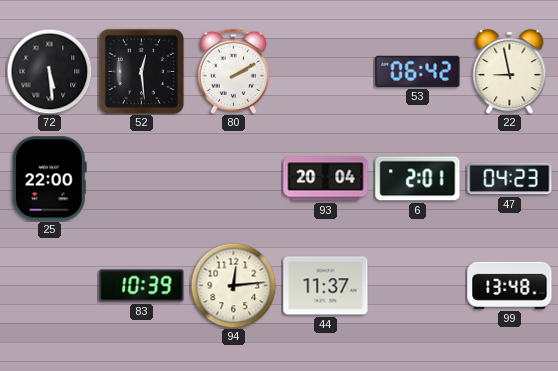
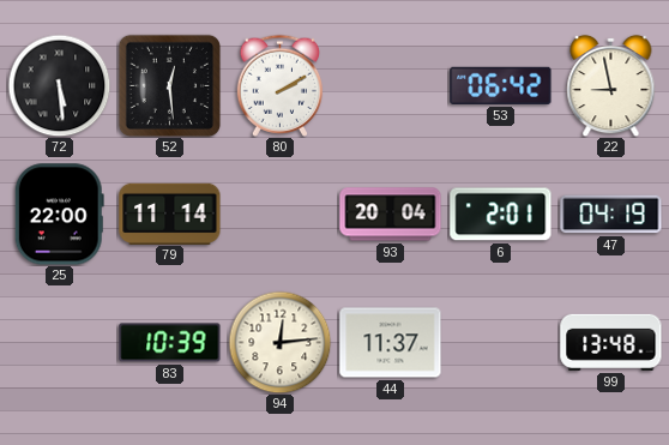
79: none -> 11:14
47: 04:23 -> 04:19
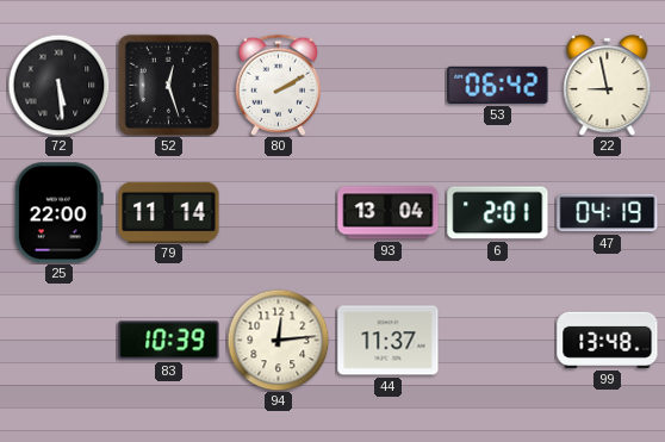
52: 12:29 -> 12:27
93: 20:04 -> 13:04
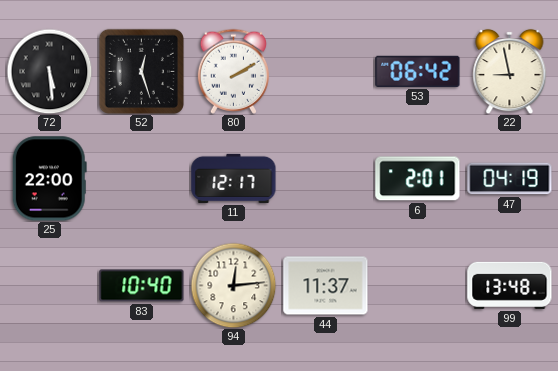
79: 11:14 -> none
11: none -> 12:17
93: 13:04 -> none
83: 10:39 -> 10:40
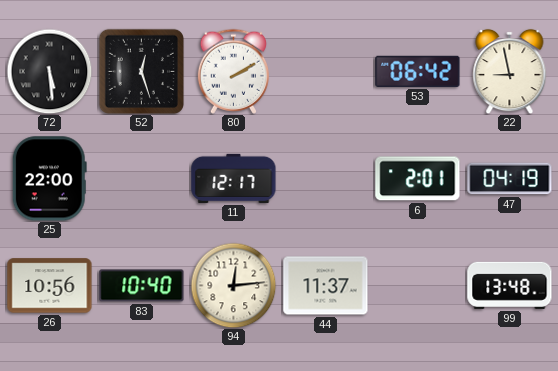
26: none -> 10:56
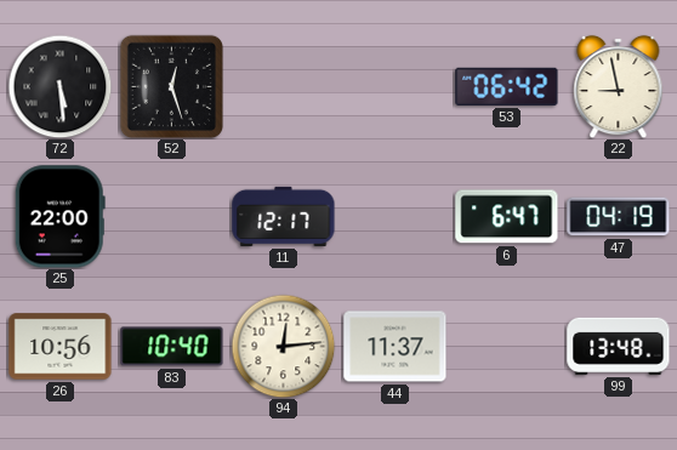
80: 2:10 -> none
6: 2:01 -> 6:47
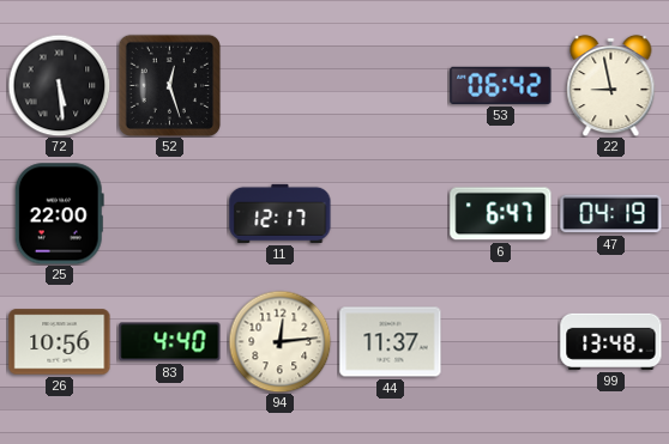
83: 10:40 -> 4:40
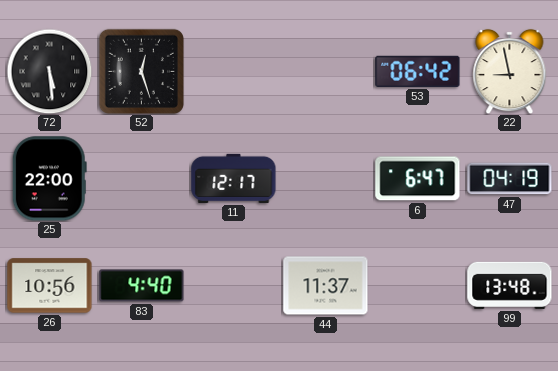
94: 12:14 -> none
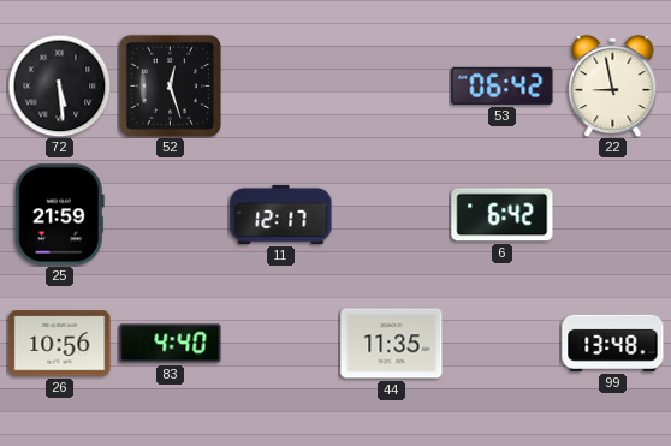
25: 22:00 -> 21:59
6: 6:47 -> 6:42
47: 04:19 -> none
44: 11:37 -> 11:35
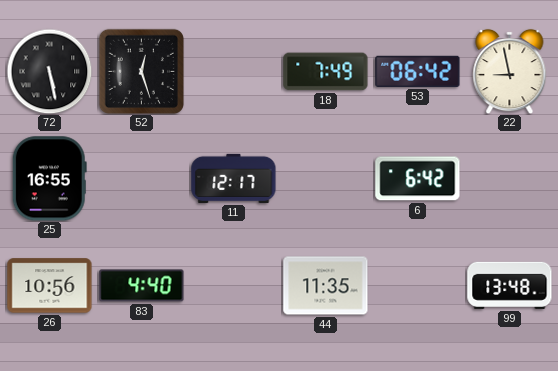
72: 5:29 -> 5:28
18: none -> 7:49
25: 21:59 -> 16:55
